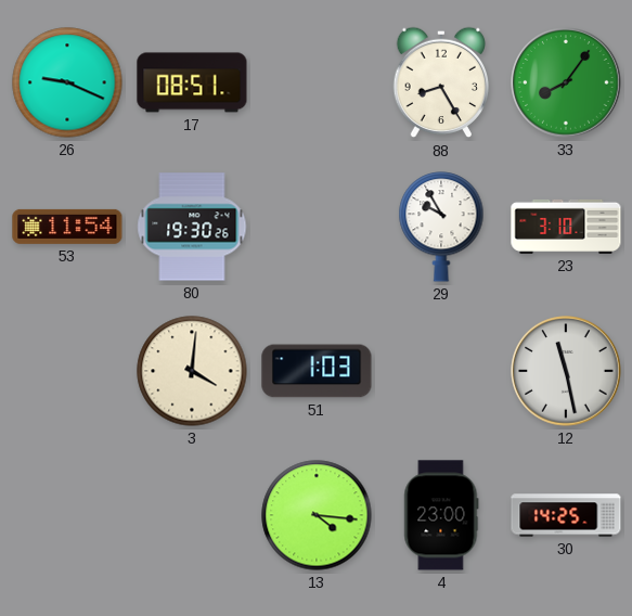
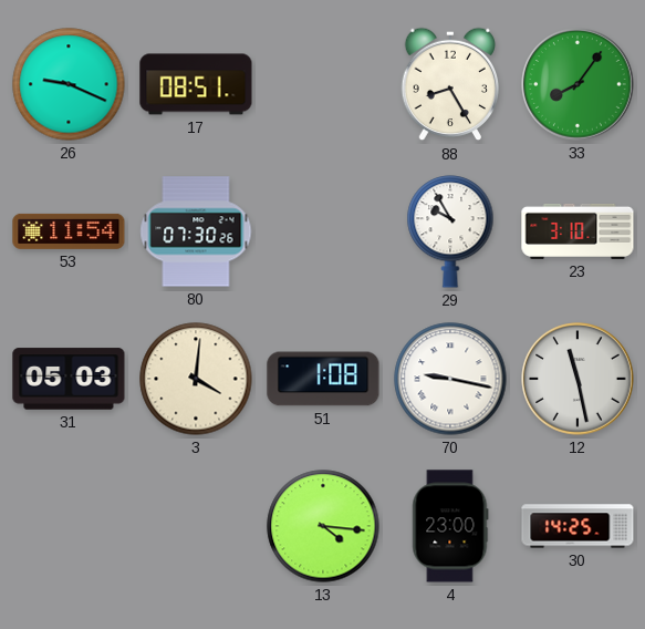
80: 19:30 -> 07:30
31: none -> 05:03
51: 1:03 -> 1:08
70: none -> 9:17
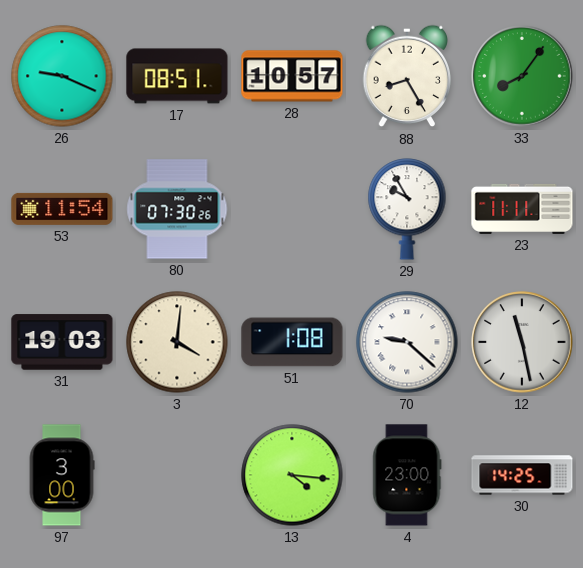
28: none -> 10:57
23: 3:10 -> 11:11
31: 05:03 -> 19:03
70: 9:17 -> 9:22
97: none -> 3:00
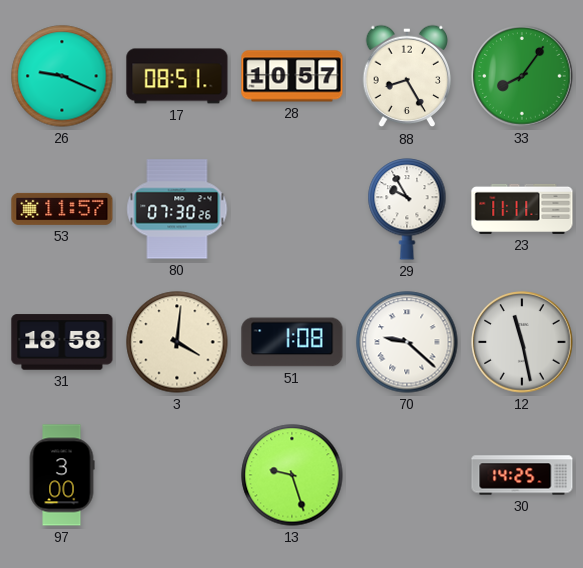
53: 11:54 -> 11:57
31: 19:03 -> 18:58
13: 4:16 -> 9:27
4: 23:00 -> none
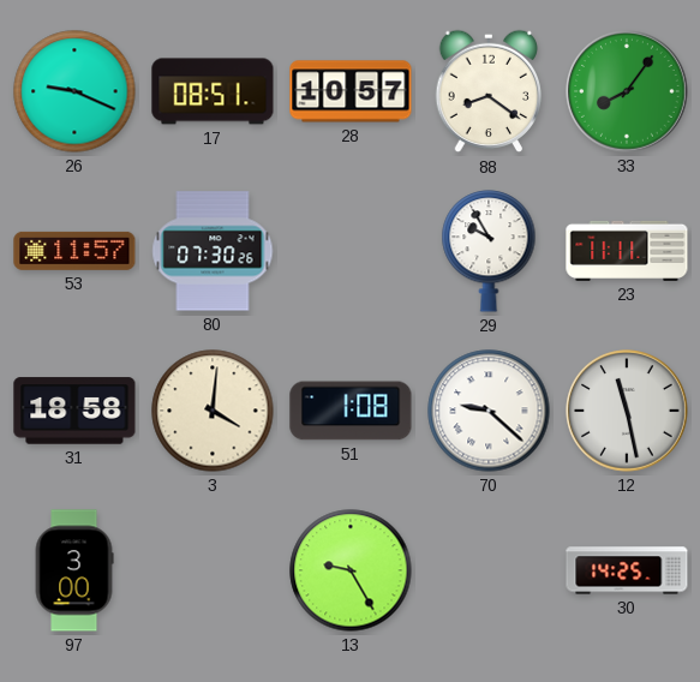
88: 8:25 -> 8:21
13: 9:27 -> 9:25
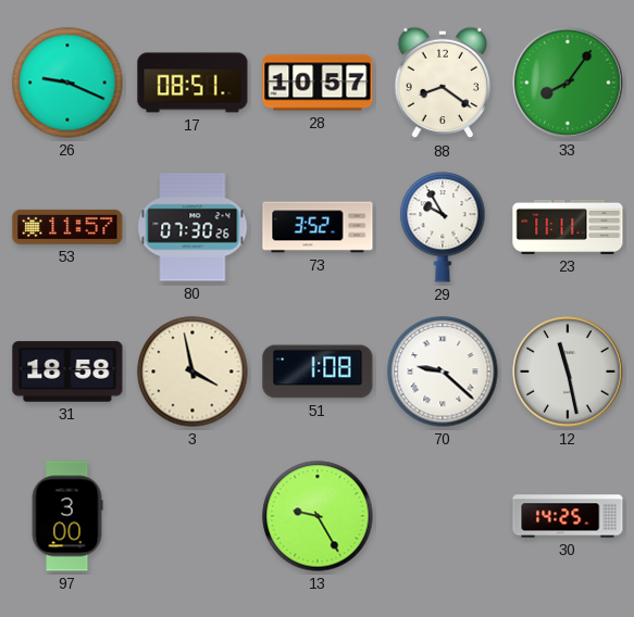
73: none -> 3:52
3: 4:01 -> 3:58
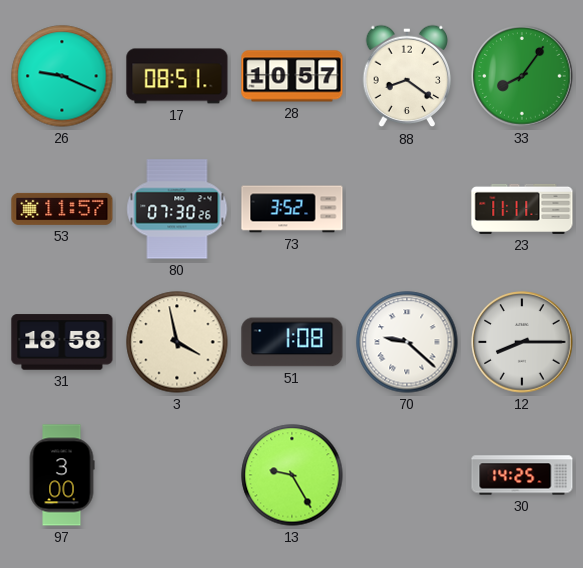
29: 9:55 -> none
12: 11:28 -> 8:15
